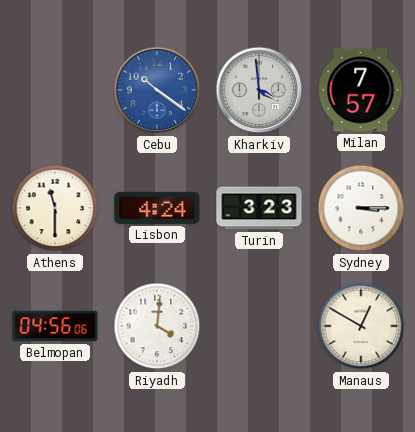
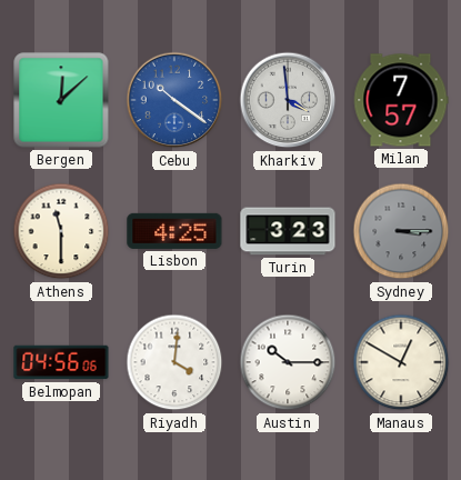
Bergen: none -> 12:08
Lisbon: 4:24 -> 4:25
Sydney dial: white -> grey
Austin: none -> 10:15
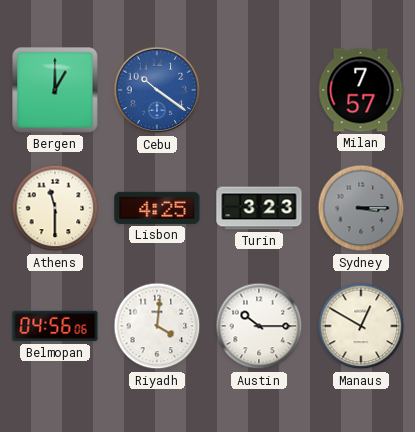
Bergen: 12:08 -> 1:00
Kharkiv: 3:59 -> none
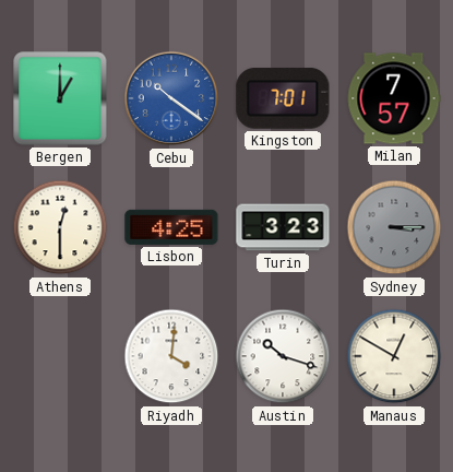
Kingston: none -> 7:01
Athens: 11:30 -> 12:30
Belmopan: 04:56 -> none
Austin: 10:15 -> 10:18
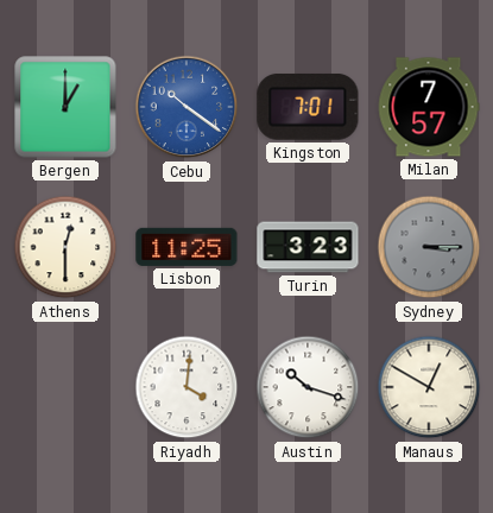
Lisbon: 4:25 -> 11:25
